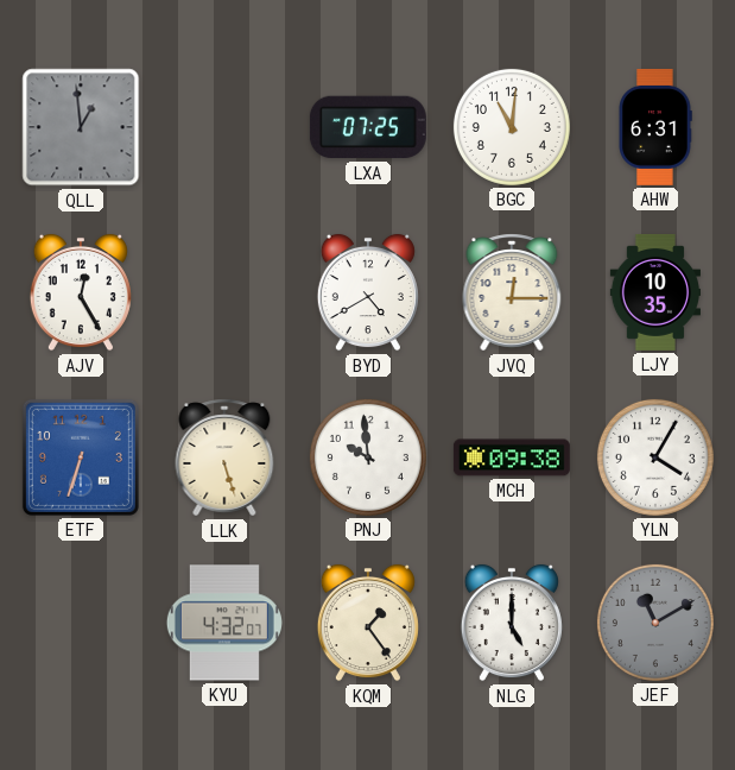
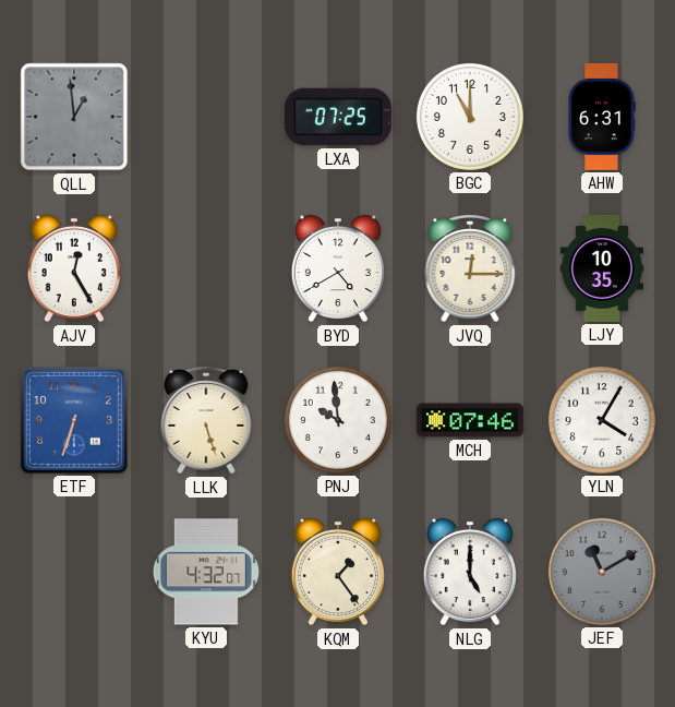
BGC: 11:01 -> 11:00
MCH: 09:38 -> 07:46
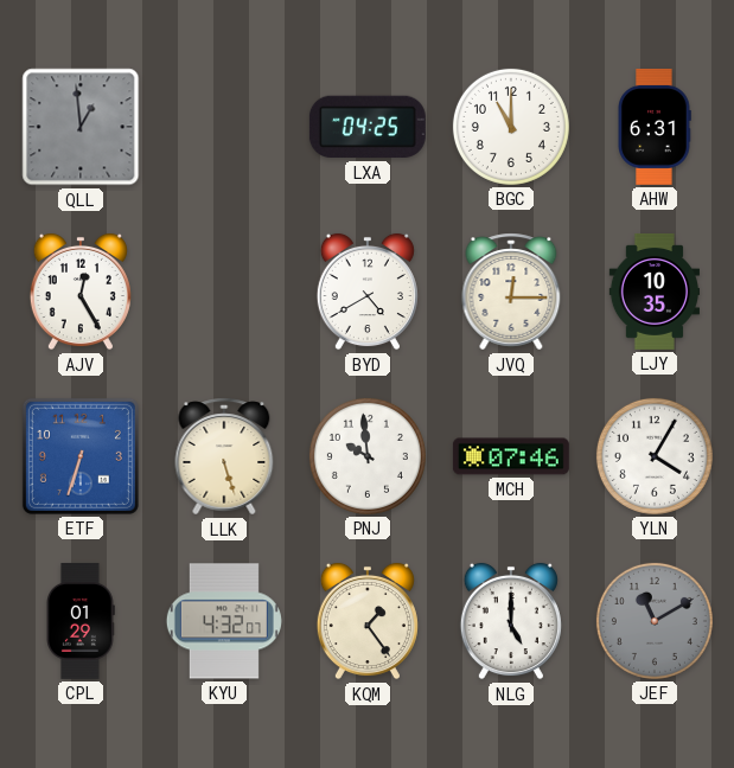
LXA: 07:25 -> 04:25
CPL: none -> 01:29
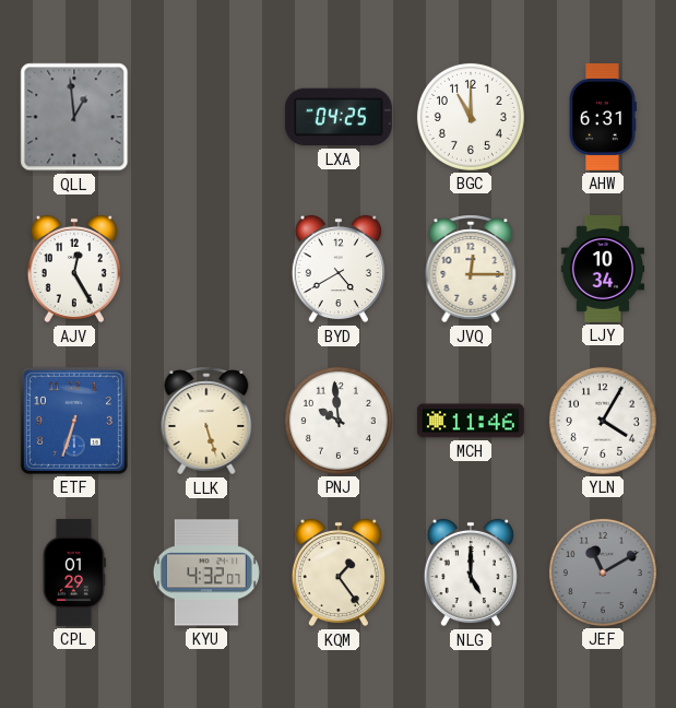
LJY: 10:35 -> 10:34
MCH: 07:46 -> 11:46
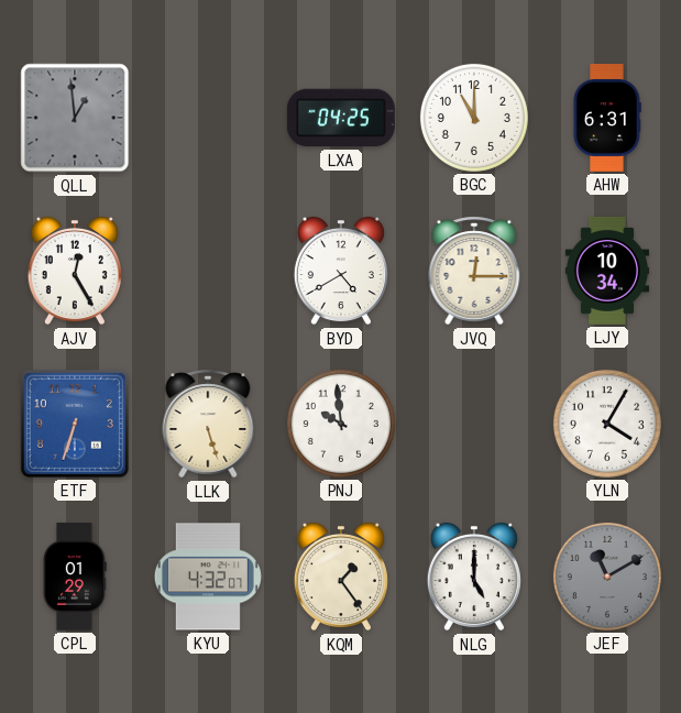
MCH: 11:46 -> none
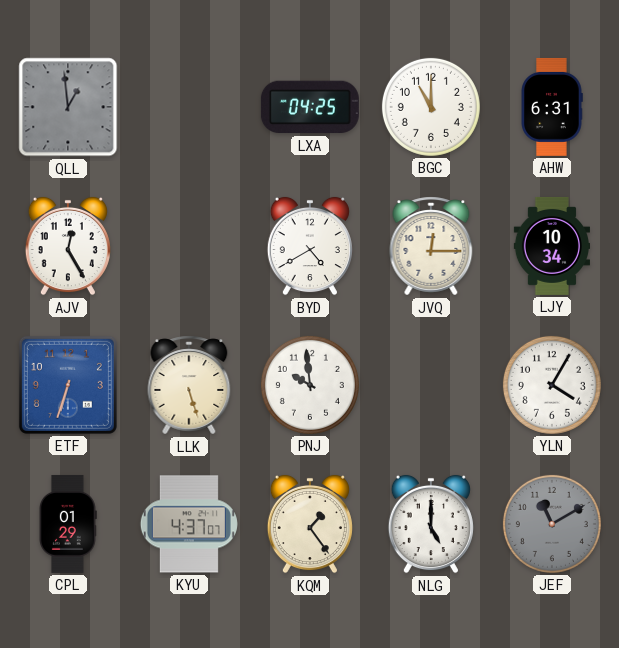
KYU: 4:32 -> 4:37
